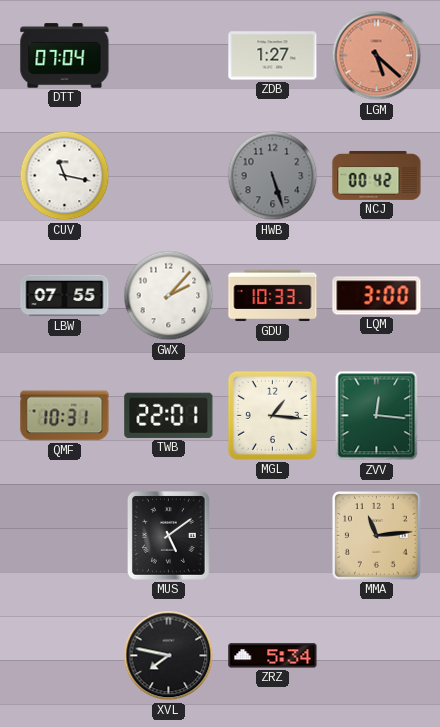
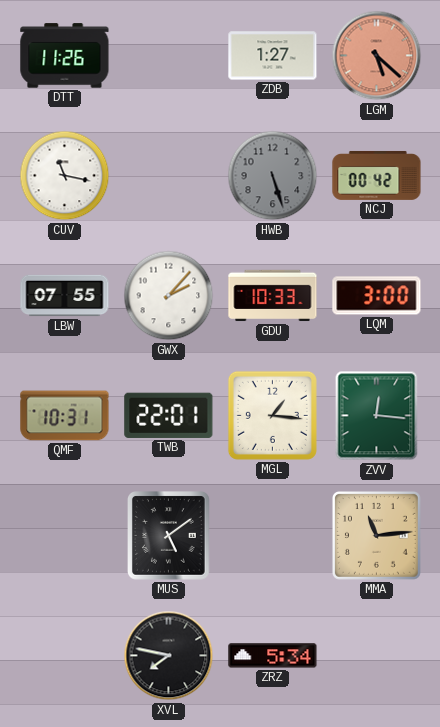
DTT: 07:04 -> 11:26
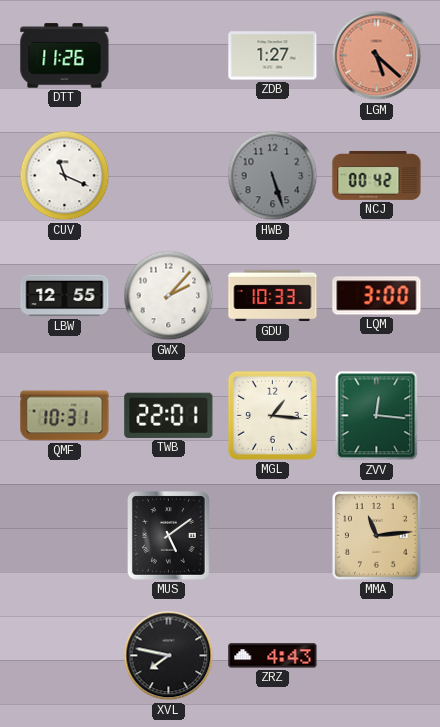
CUV: 11:17 -> 11:19
LBW: 07:55 -> 12:55
ZRZ: 5:34 -> 4:43
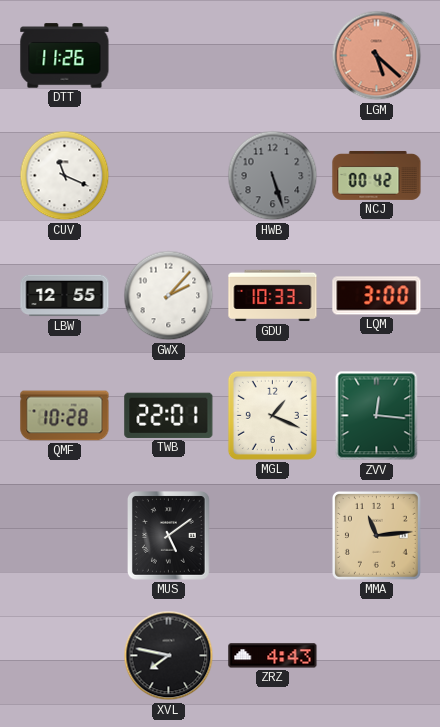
ZDB: 1:27 -> none
QMF: 10:31 -> 10:28
MGL: 1:16 -> 1:19
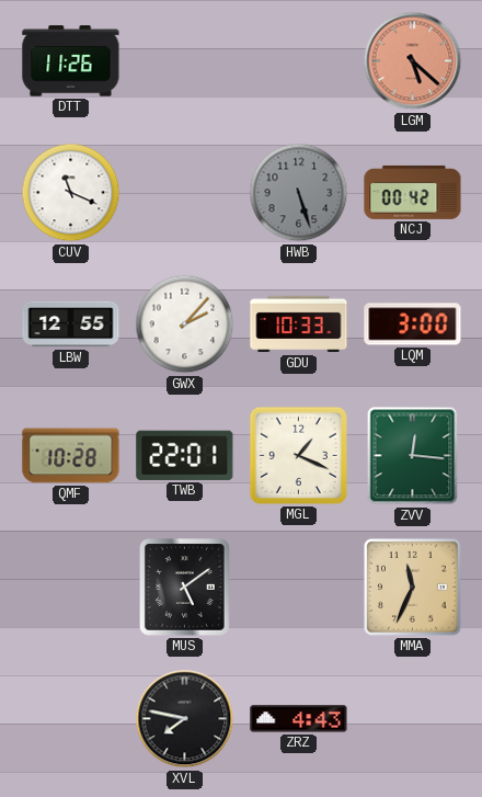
MMA: 11:14 -> 11:34
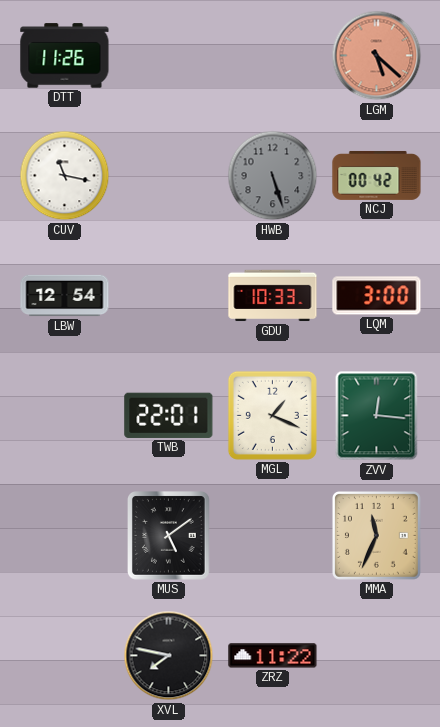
CUV: 11:19 -> 11:17
LBW: 12:55 -> 12:54
GWX: 2:07 -> none
QMF: 10:28 -> none
ZRZ: 4:43 -> 11:22
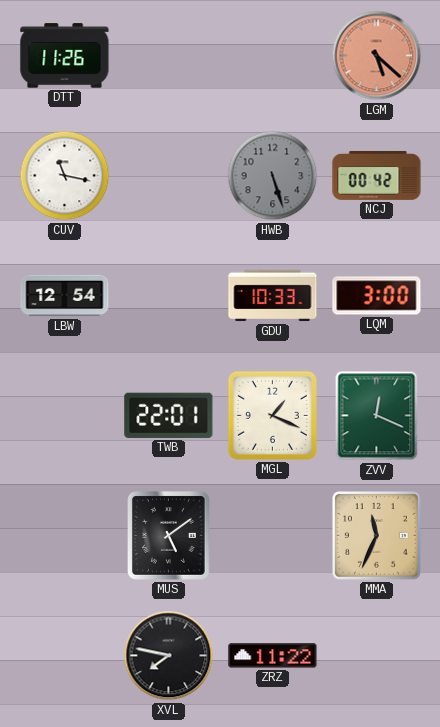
ZVV: 12:16 -> 12:19
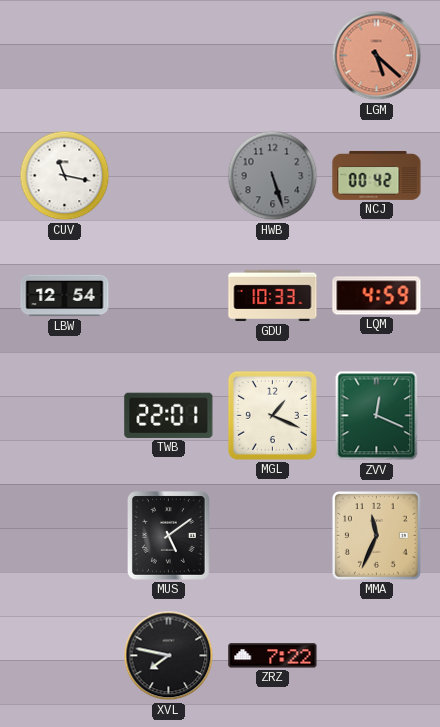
DTT: 11:26 -> none
LQM: 3:00 -> 4:59
ZRZ: 11:22 -> 7:22
